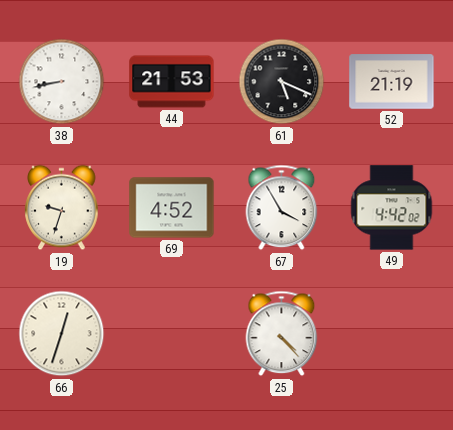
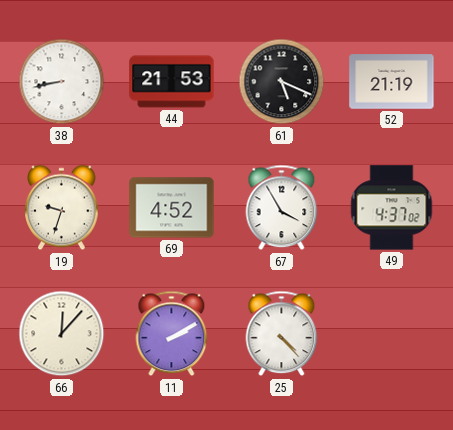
49: 4:42 -> 4:37
66: 12:33 -> 12:07
11: none -> 2:10
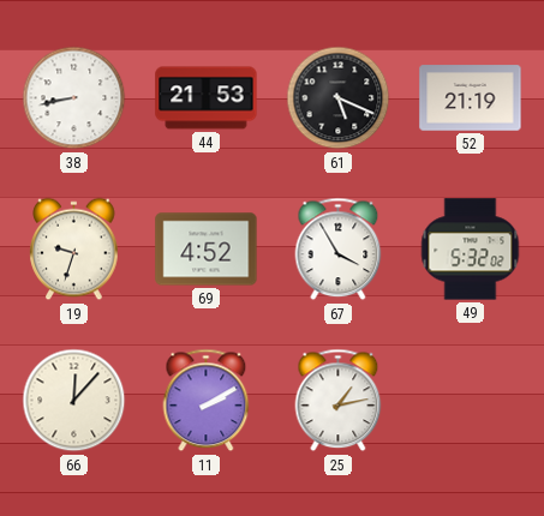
49: 4:37 -> 5:32
25: 4:23 -> 1:13
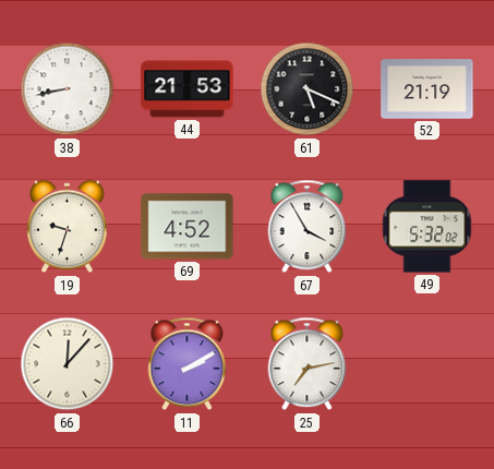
25: 1:13 -> 7:13
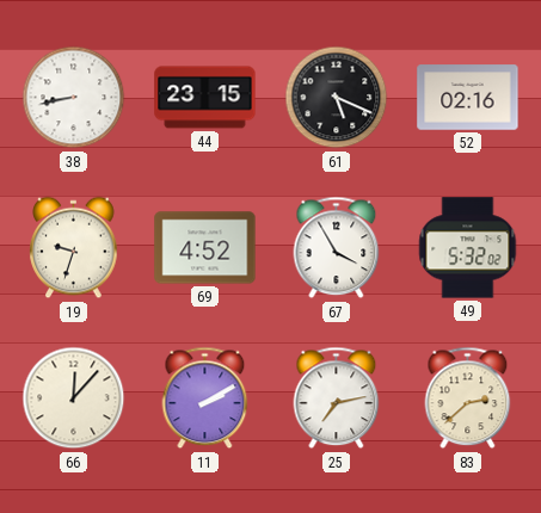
44: 21:53 -> 23:15
52: 21:19 -> 02:16
83: none -> 2:38
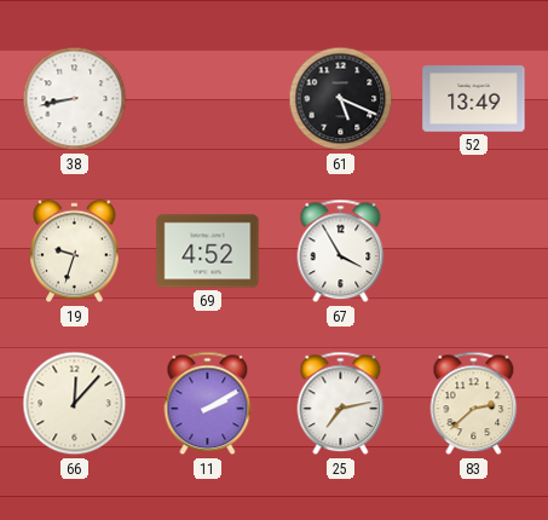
44: 23:15 -> none
52: 02:16 -> 13:49
49: 5:32 -> none
